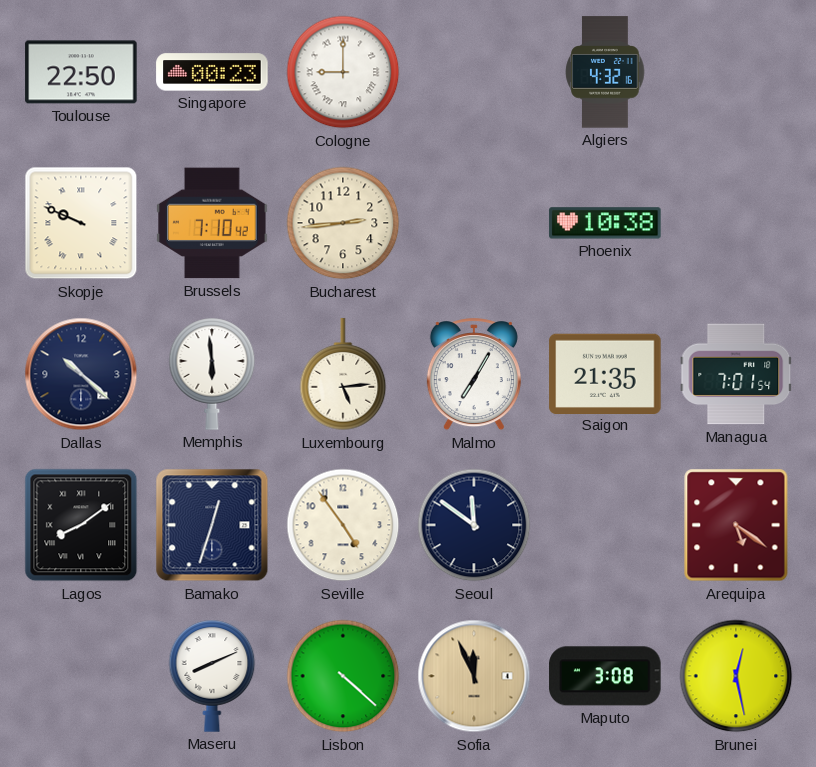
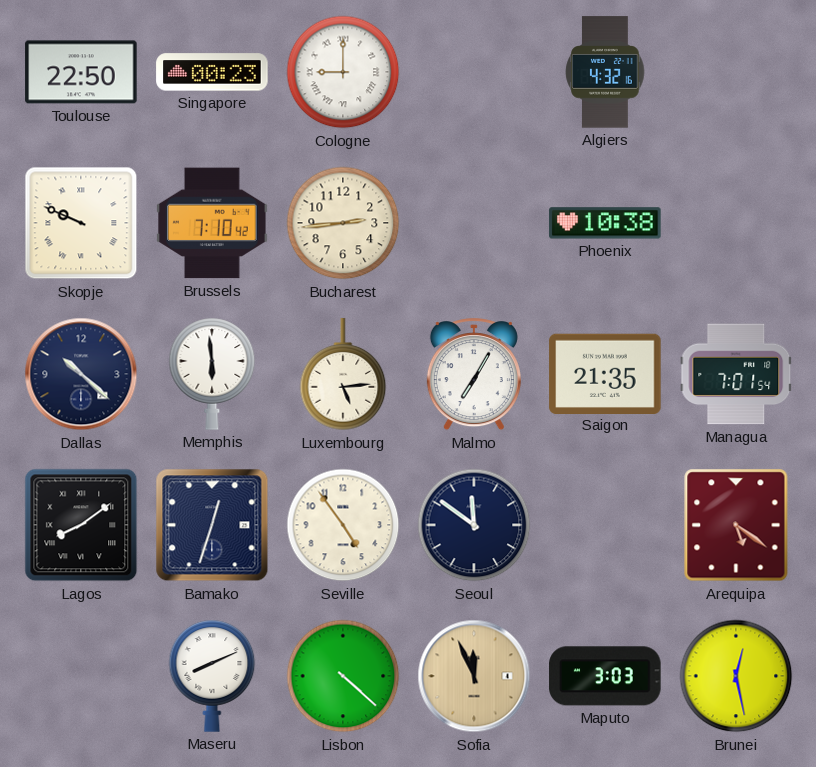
Maputo: 3:08 -> 3:03
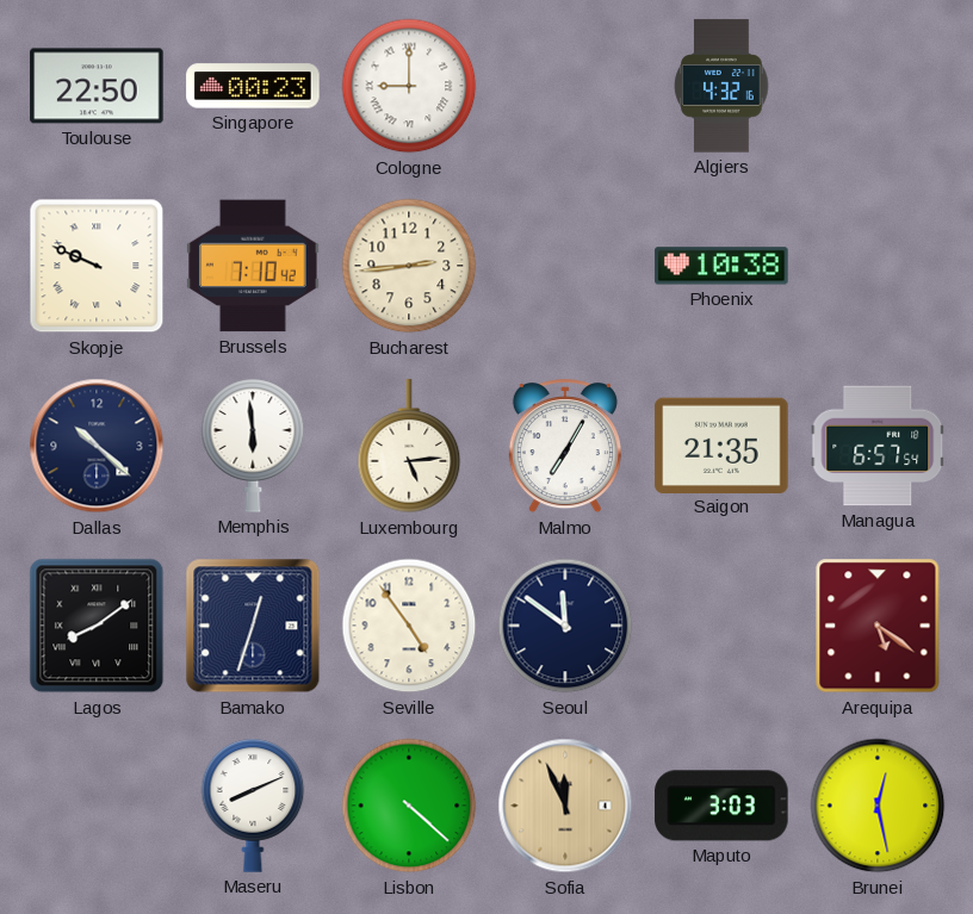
Managua: 7:01 -> 6:57
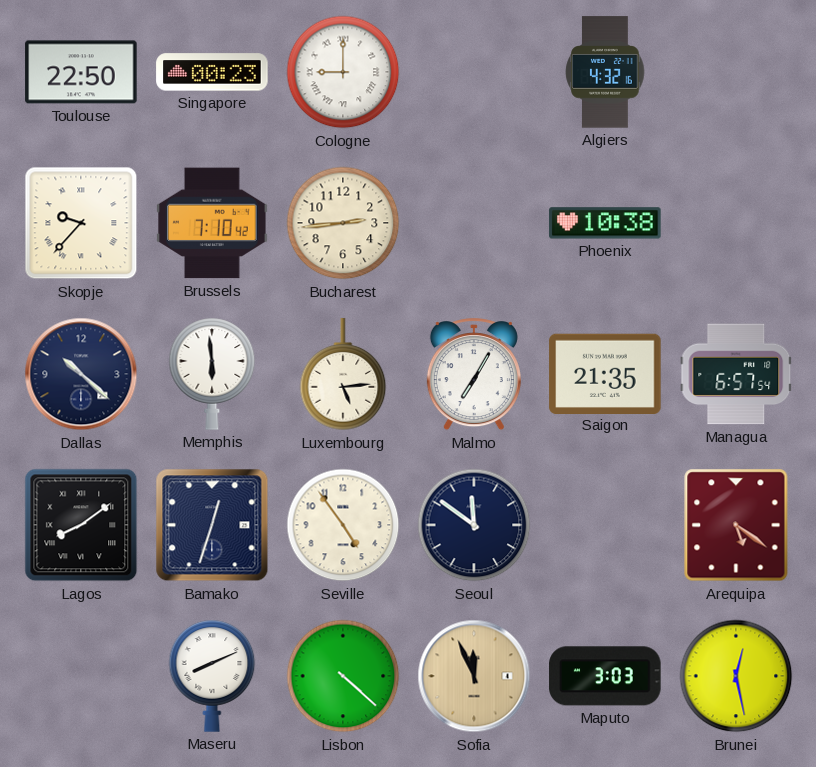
Skopje: 9:49 -> 9:37
